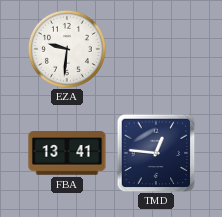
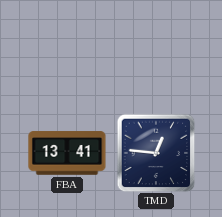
EZA: 9:31 -> none
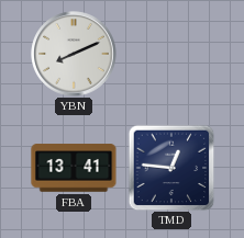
YBN: none -> 8:11
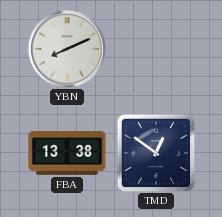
FBA: 13:41 -> 13:38
TMD: 12:46 -> 12:51
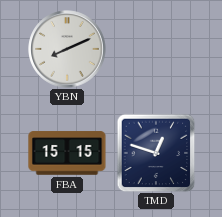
FBA: 13:38 -> 15:15
TMD: 12:51 -> 12:48
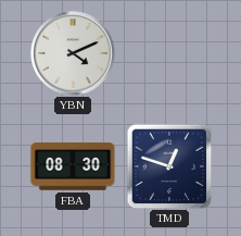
YBN: 8:11 -> 4:11
FBA: 15:15 -> 08:30
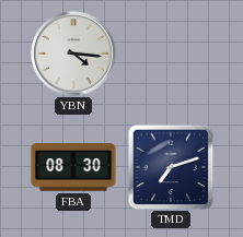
YBN: 4:11 -> 4:16
TMD: 12:48 -> 7:12
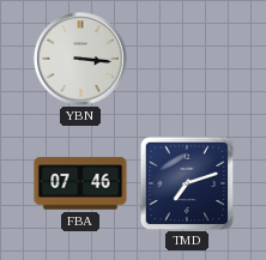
YBN: 4:16 -> 3:16
FBA: 08:30 -> 07:46
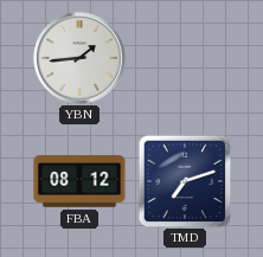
YBN: 3:16 -> 1:44
FBA: 07:46 -> 08:12
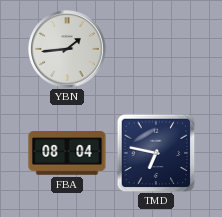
FBA: 08:12 -> 08:04
TMD: 7:12 -> 6:47
